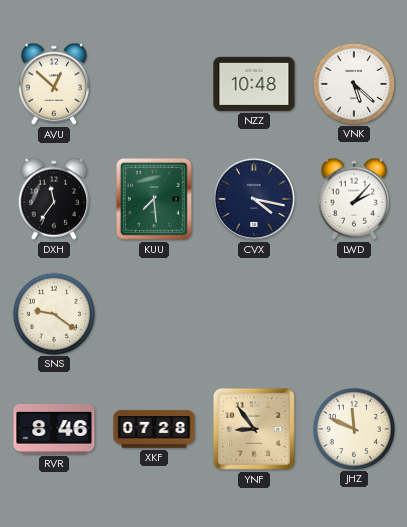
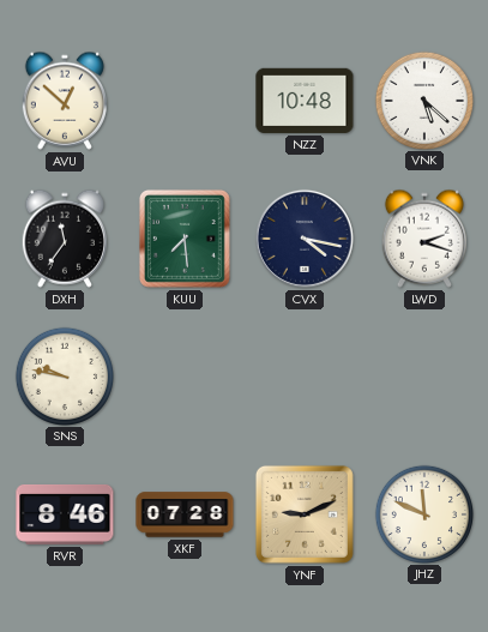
LWD: 2:07 -> 2:18
SNS: 9:21 -> 9:47
YNF: 8:54 -> 9:11
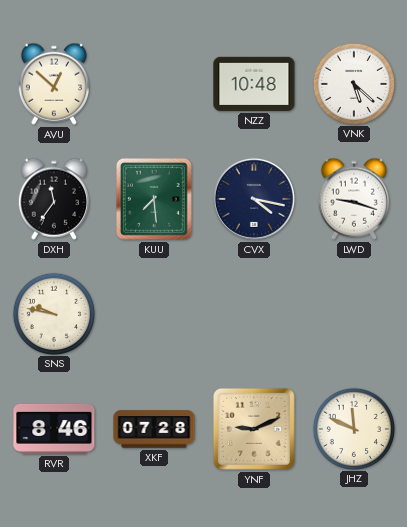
LWD: 2:18 -> 9:18
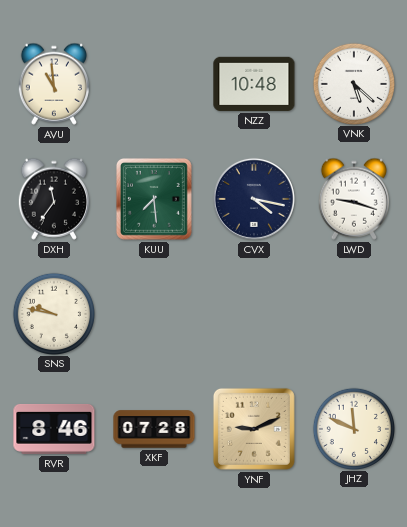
AVU: 12:52 -> 10:59
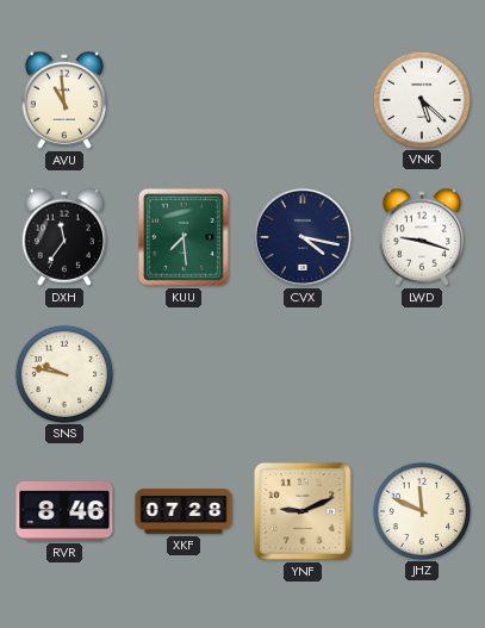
NZZ: 10:48 -> none
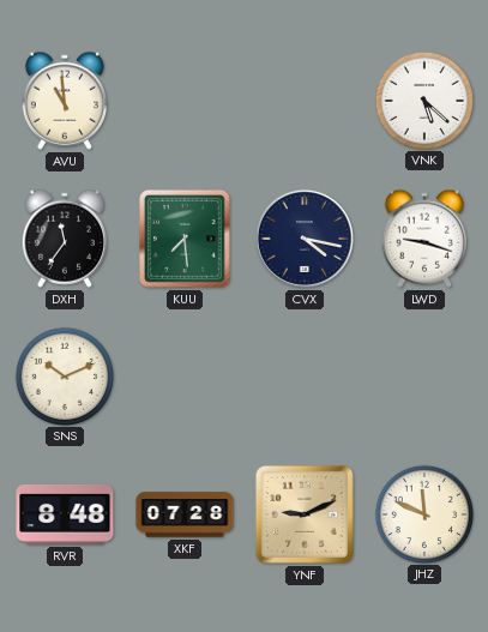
SNS: 9:47 -> 10:11
RVR: 8:46 -> 8:48
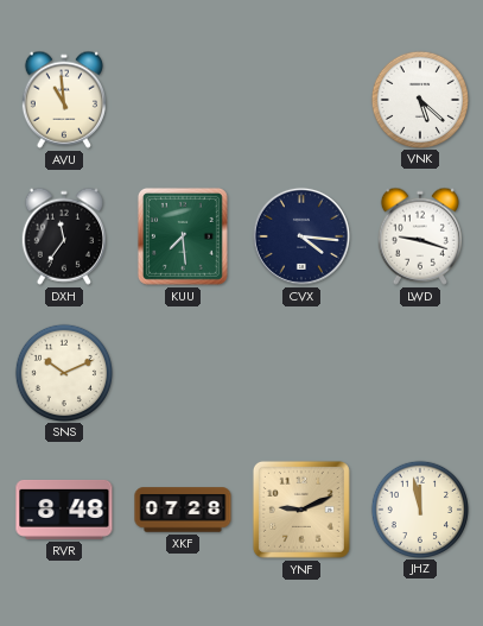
CVX: 4:17 -> 4:16
JHZ: 11:49 -> 11:58
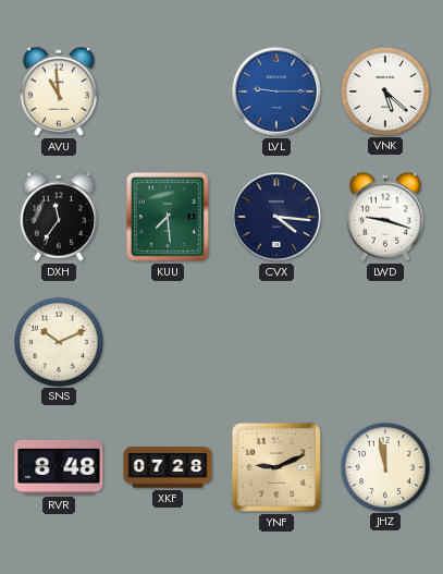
LVL: none -> 9:15
